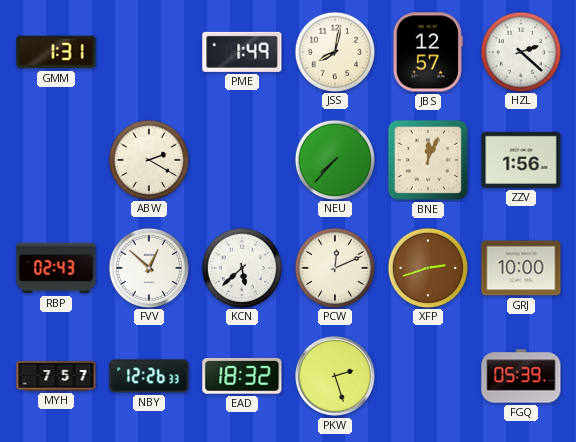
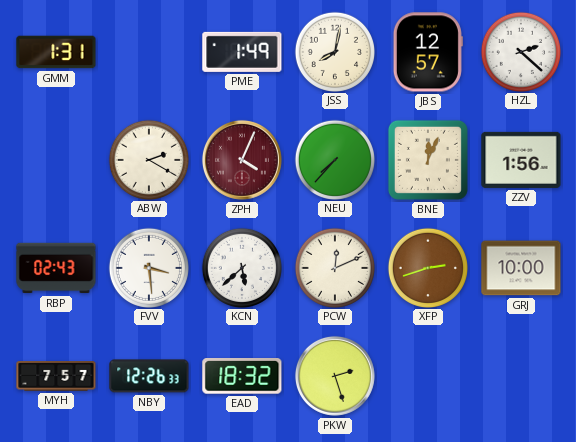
ZPH: none -> 4:04
FVV: 12:52 -> 3:29
FGQ: 05:39 -> none
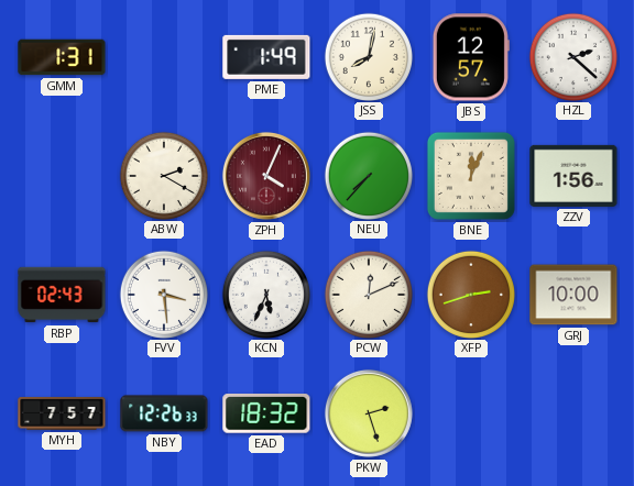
KCN: 5:38 -> 5:34
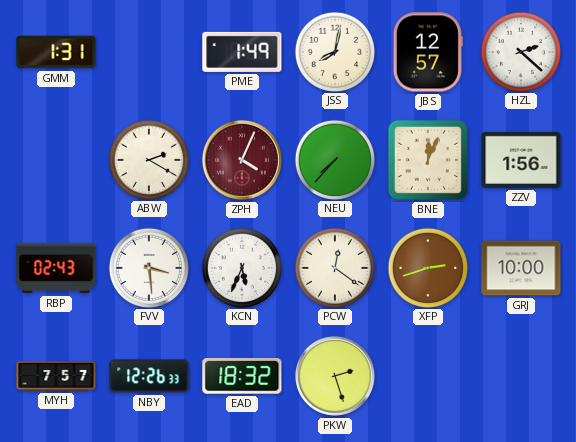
PCW: 12:11 -> 12:21
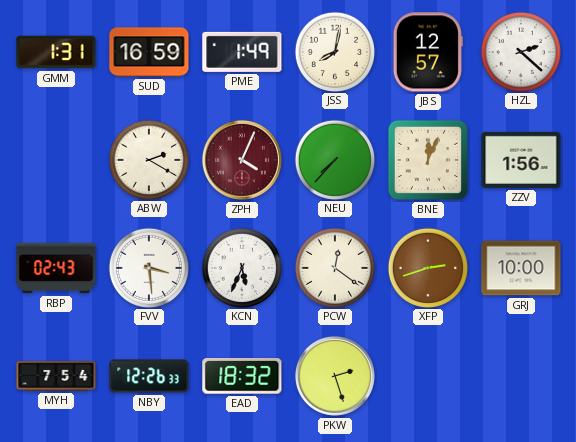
SUD: none -> 16:59
MYH: 7:57 -> 7:54
